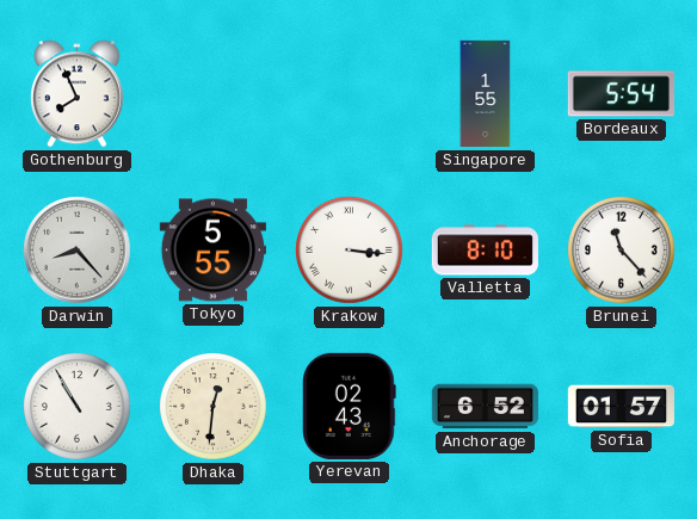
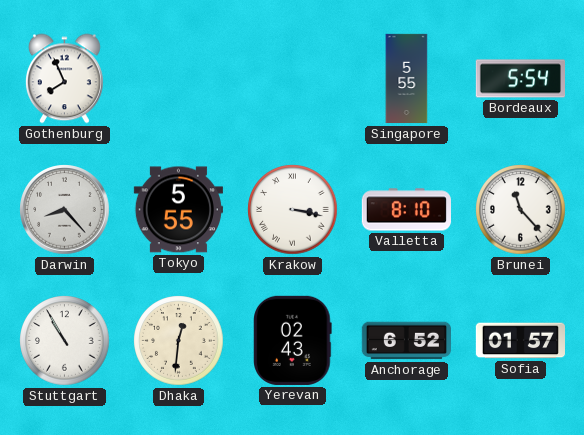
Singapore: 1:55 -> 5:55
Krakow: 3:16 -> 3:17
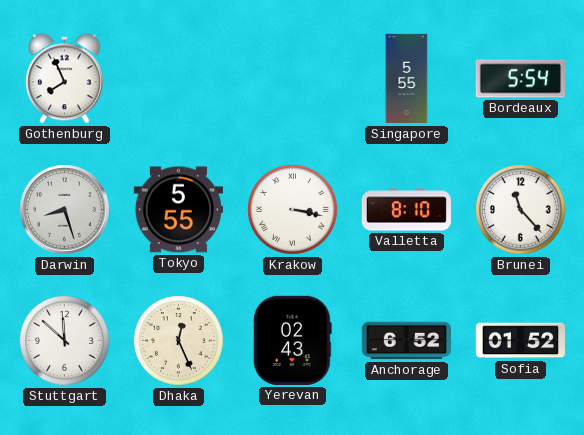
Darwin: 8:23 -> 8:27
Stuttgart: 10:55 -> 11:52
Dhaka: 12:31 -> 12:26
Sofia: 01:57 -> 01:52
